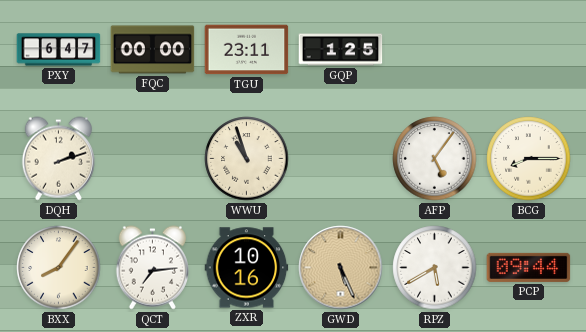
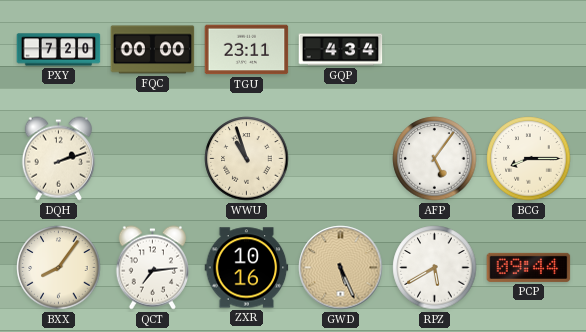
PXY: 6:47 -> 7:20
GQP: 1:25 -> 4:34
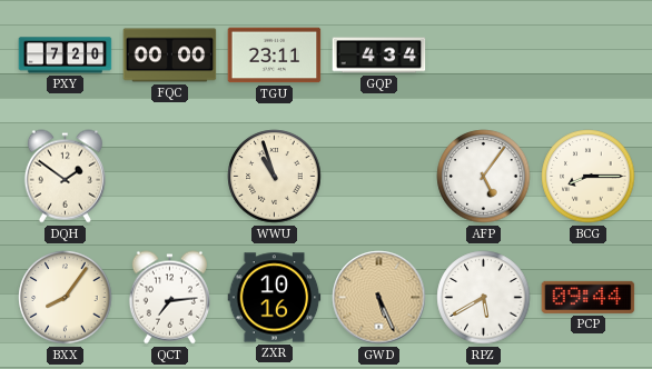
DQH: 2:12 -> 1:51
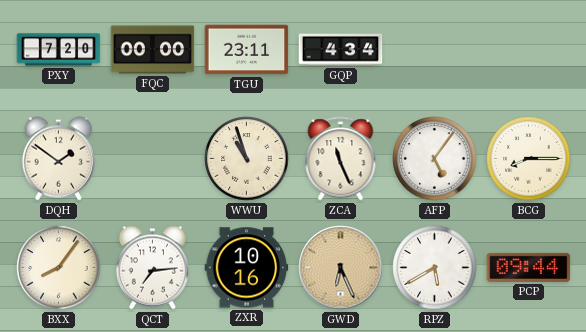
ZCA: none -> 11:26
GWD: 5:26 -> 6:26
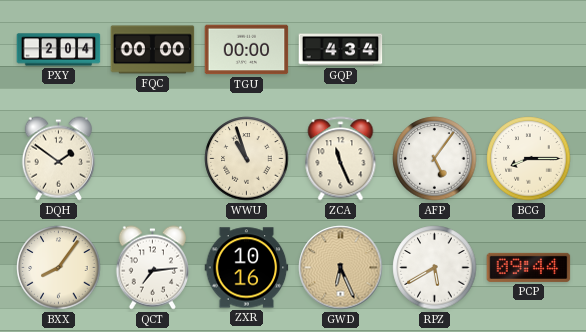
PXY: 7:20 -> 2:04
TGU: 23:11 -> 00:00
